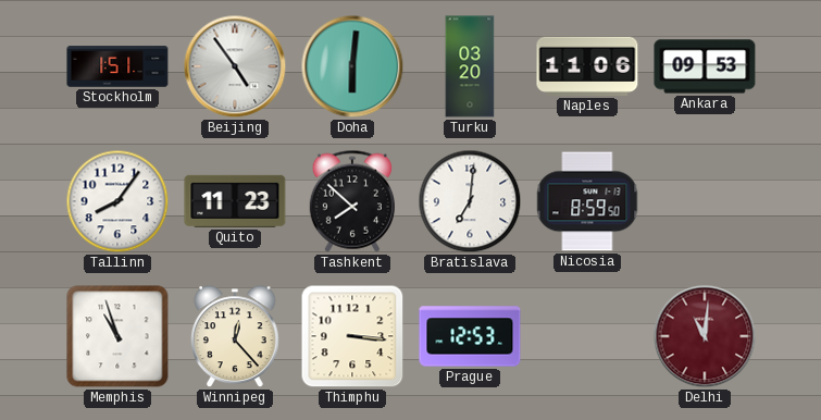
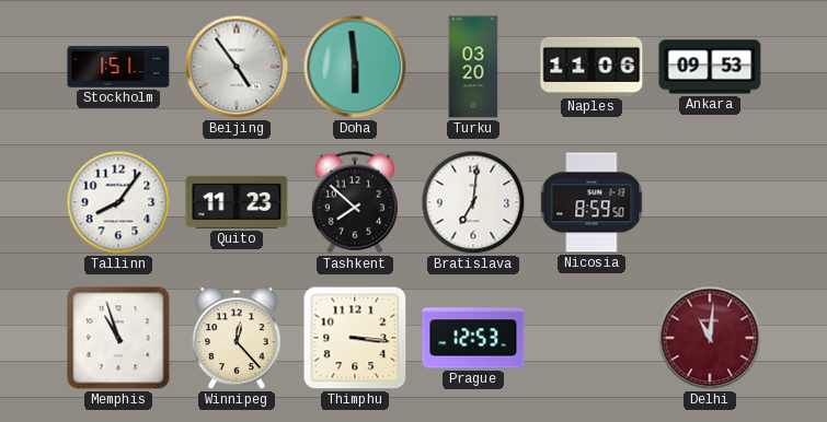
Doha: 6:01 -> 5:59
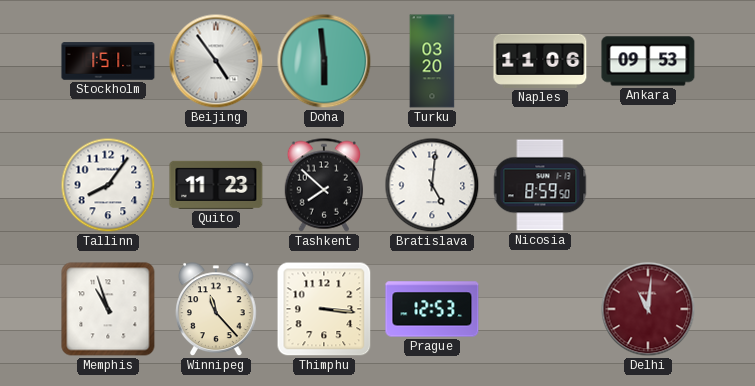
Bratislava: 7:01 -> 5:01
Winnipeg: 12:23 -> 11:23
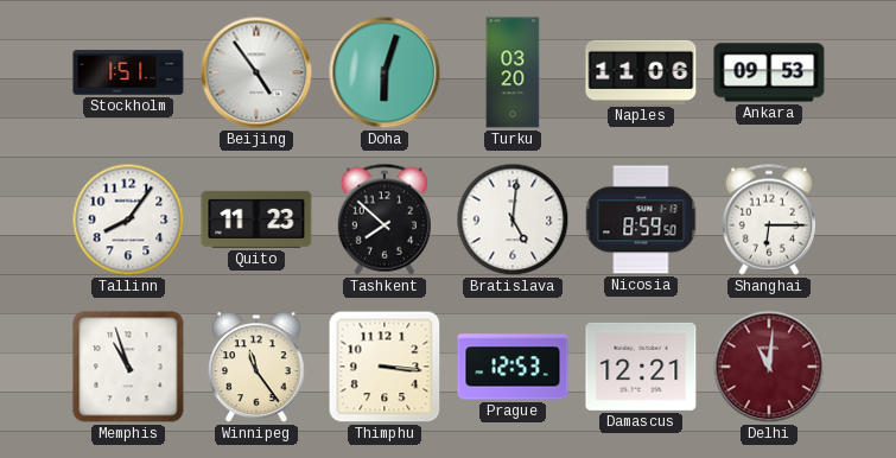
Doha: 5:59 -> 6:03
Shanghai: none -> 6:15
Winnipeg: 11:23 -> 11:24
Damascus: none -> 12:21
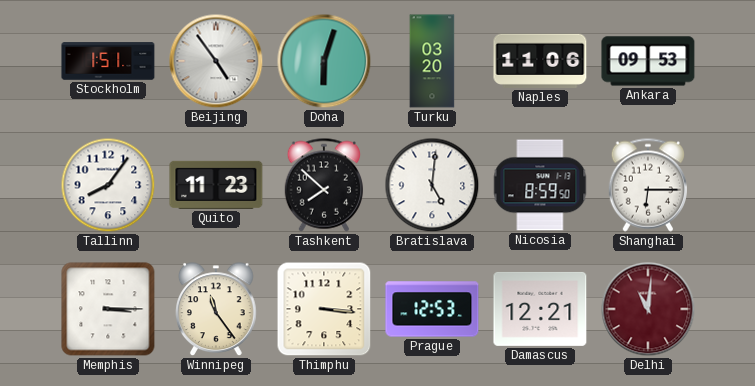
Memphis: 10:57 -> 3:15
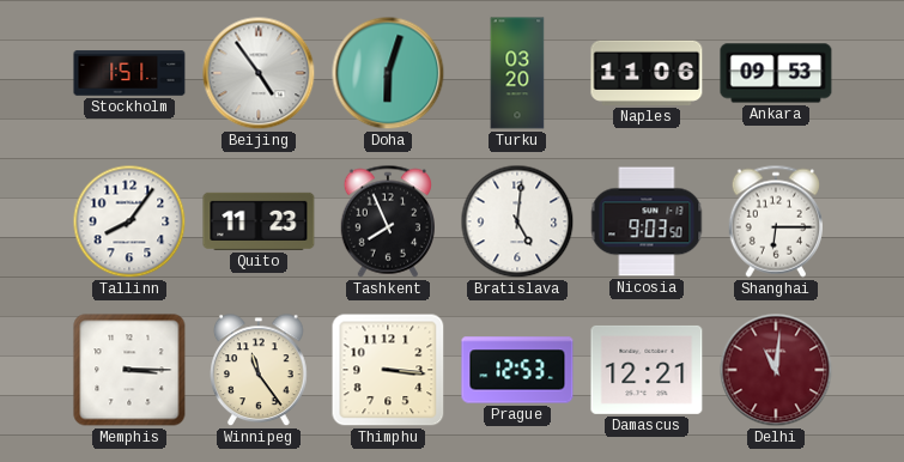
Tashkent: 7:52 -> 7:56
Nicosia: 8:59 -> 9:03
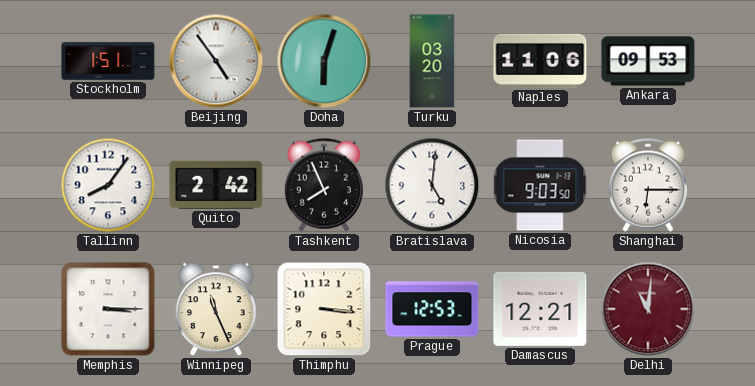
Quito: 11:23 -> 2:42
Winnipeg: 11:24 -> 11:26
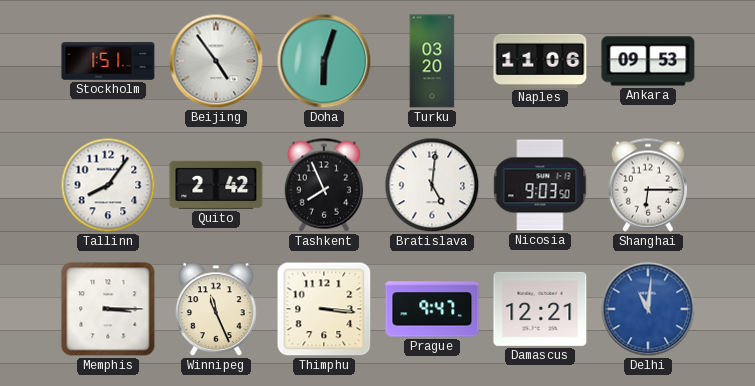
Prague: 12:53 -> 9:47
Delhi dial: burgundy -> blue
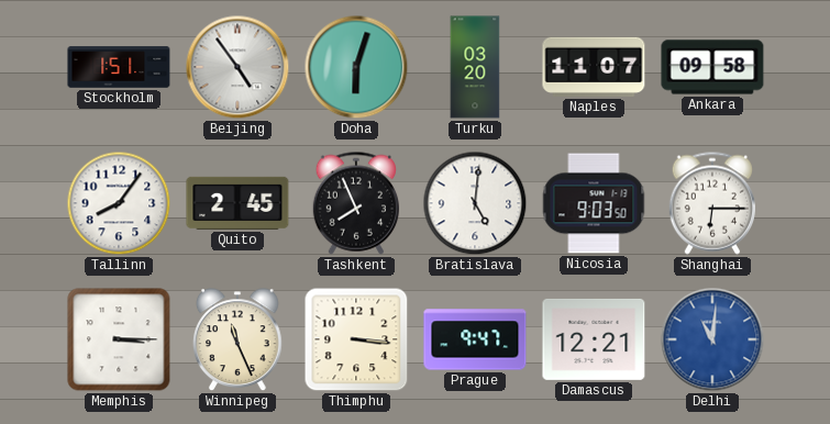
Naples: 11:06 -> 11:07
Ankara: 09:53 -> 09:58
Quito: 2:42 -> 2:45
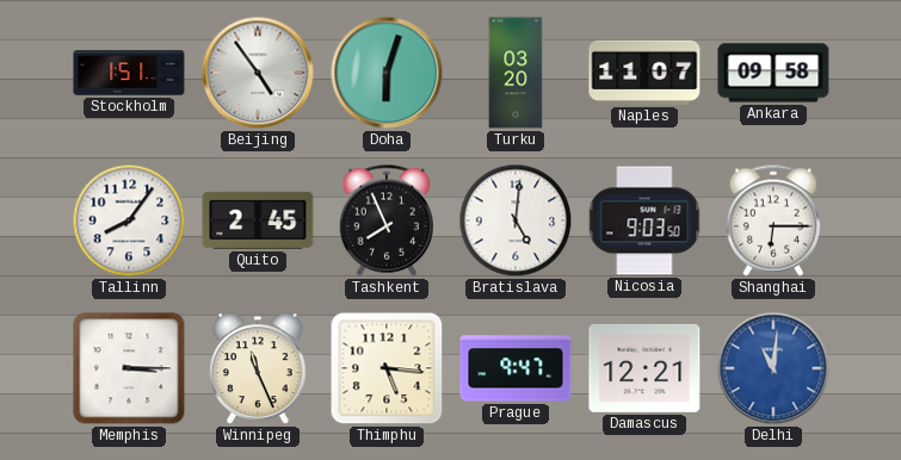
Thimphu: 3:16 -> 5:16
